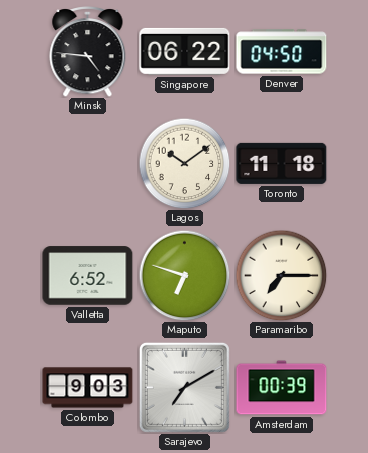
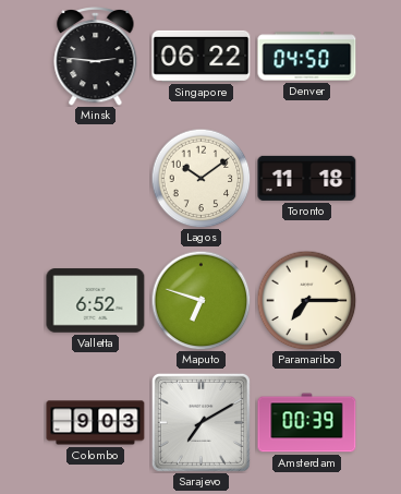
Minsk: 4:46 -> 2:46
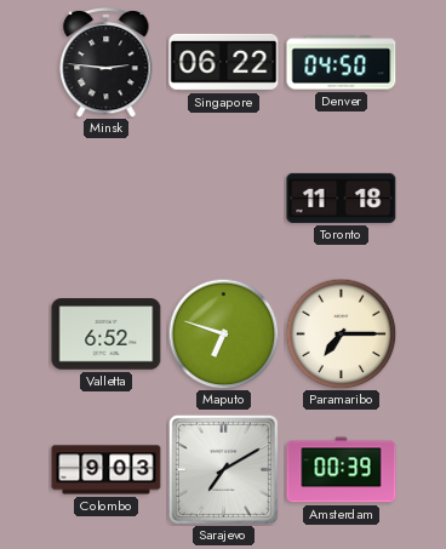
Lagos: 10:09 -> none
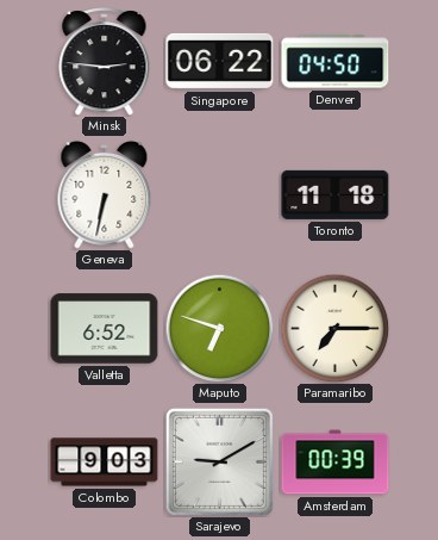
Geneva: none -> 6:32
Sarajevo: 7:10 -> 9:10
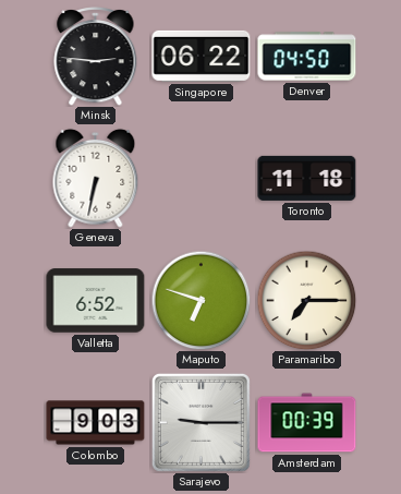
Sarajevo: 9:10 -> 9:15
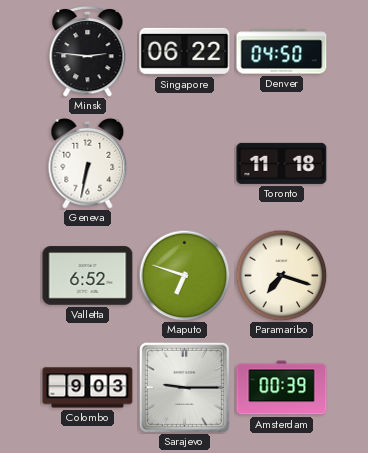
Paramaribo: 7:15 -> 7:18
